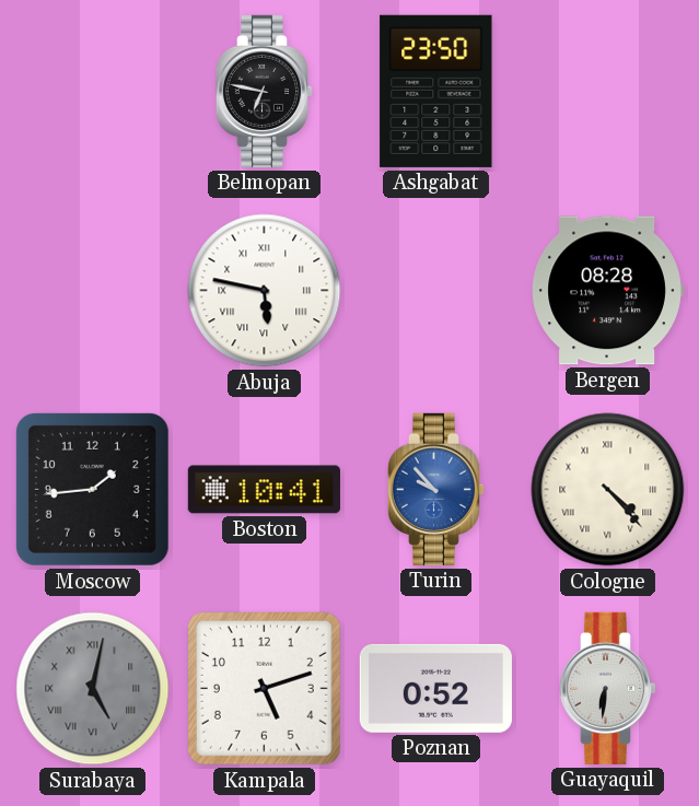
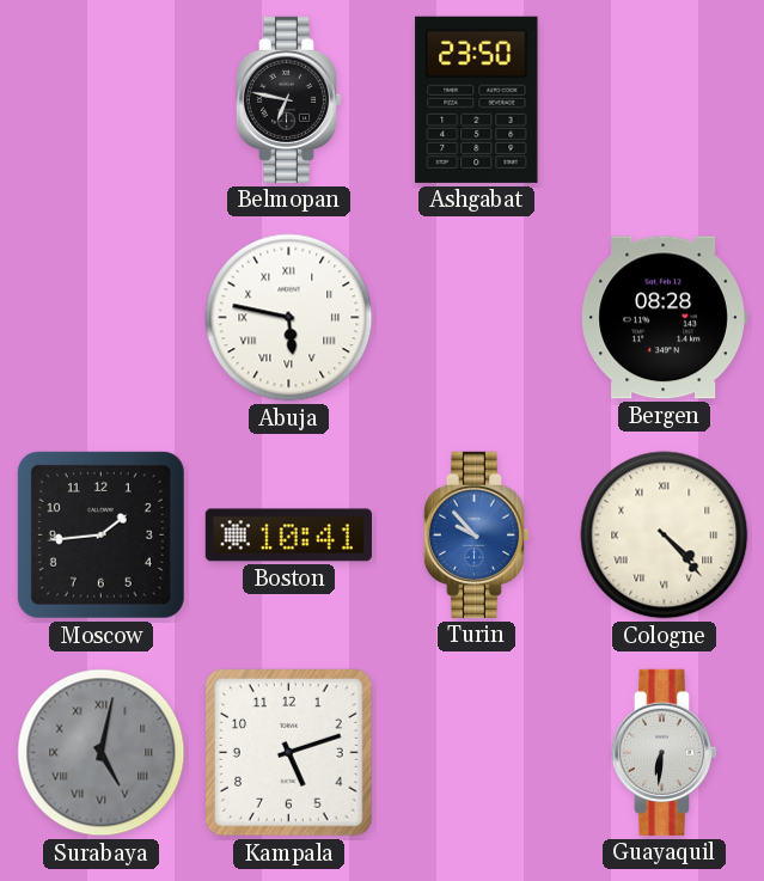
Poznan: 0:52 -> none
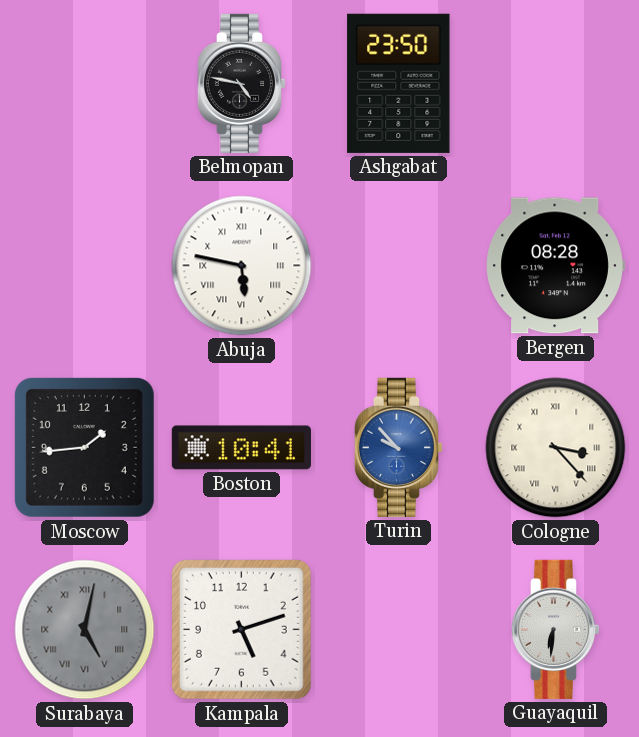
Belmopan: 6:47 -> 4:47
Cologne: 4:23 -> 3:23
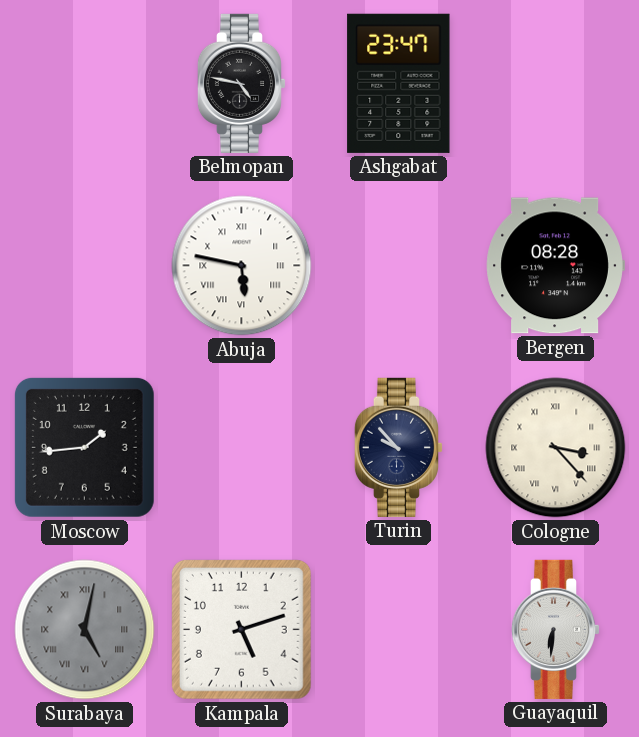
Ashgabat: 23:50 -> 23:47
Boston: 10:41 -> none
Turin dial: blue -> navy
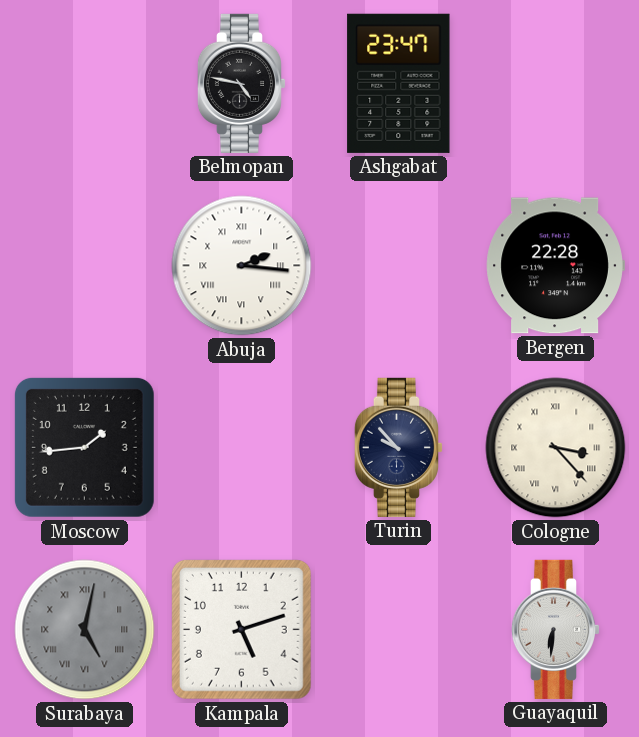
Abuja: 5:47 -> 2:16
Bergen: 08:28 -> 22:28
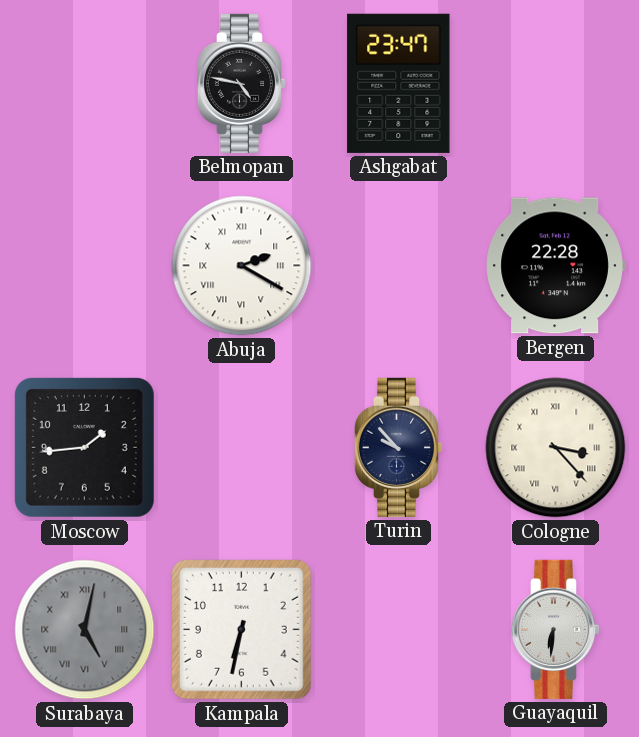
Abuja: 2:16 -> 2:20
Kampala: 5:12 -> 6:32
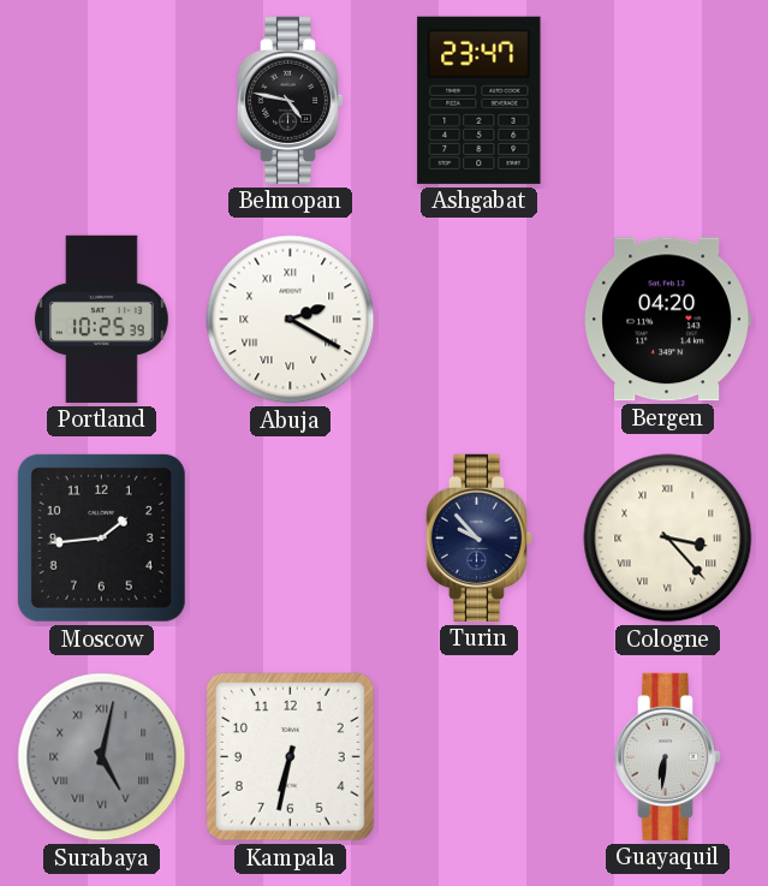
Portland: none -> 10:25
Bergen: 22:28 -> 04:20
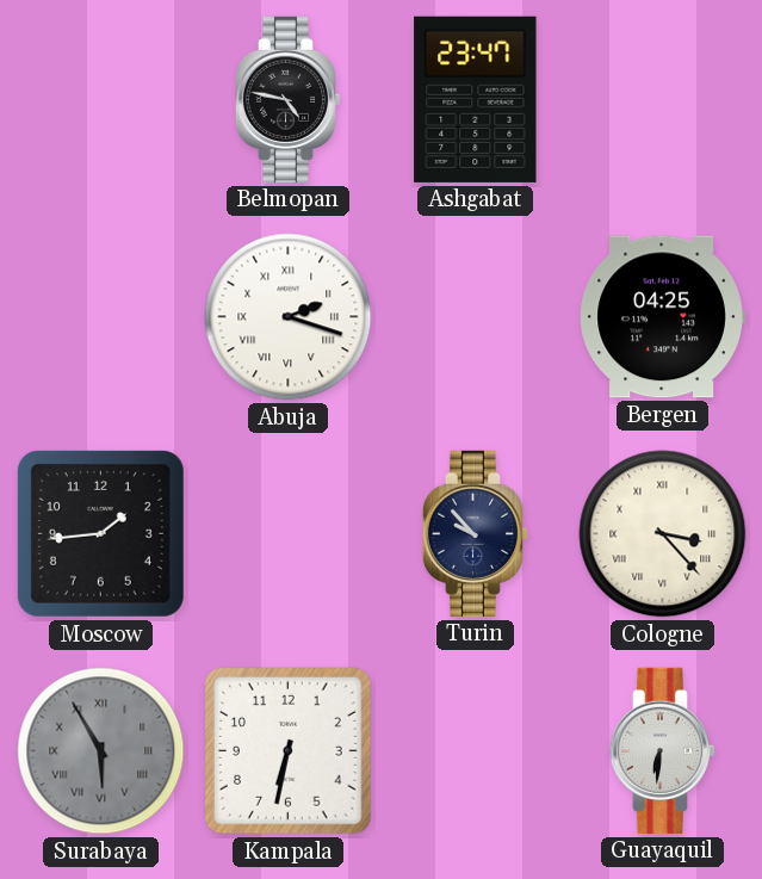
Portland: 10:25 -> none
Abuja: 2:20 -> 2:18
Bergen: 04:20 -> 04:25
Surabaya: 5:02 -> 5:55
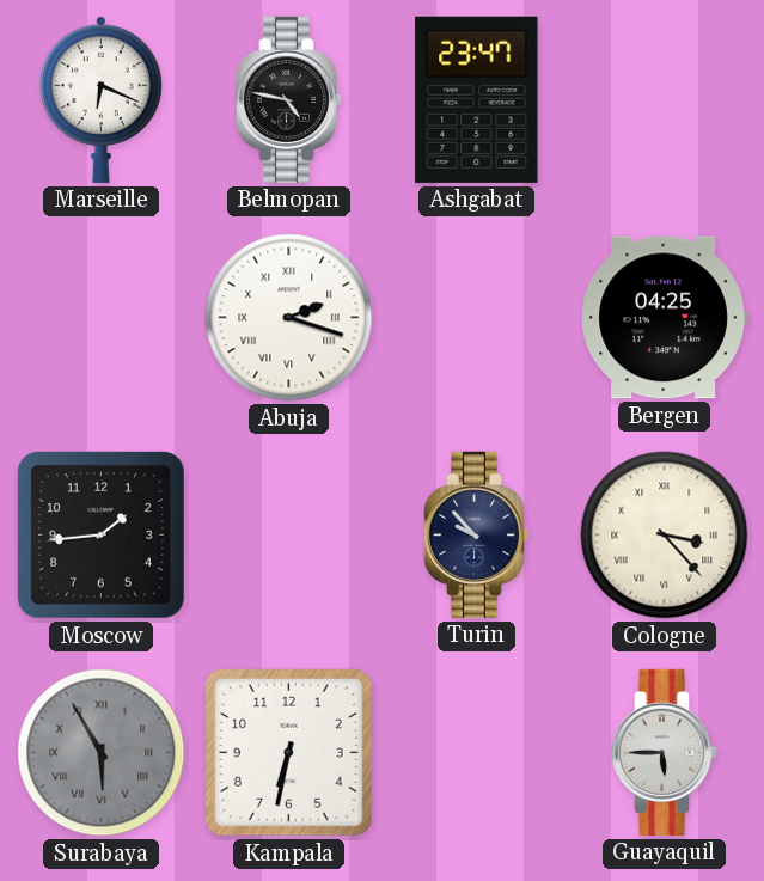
Marseille: none -> 6:19
Guayaquil: 6:31 -> 5:45
